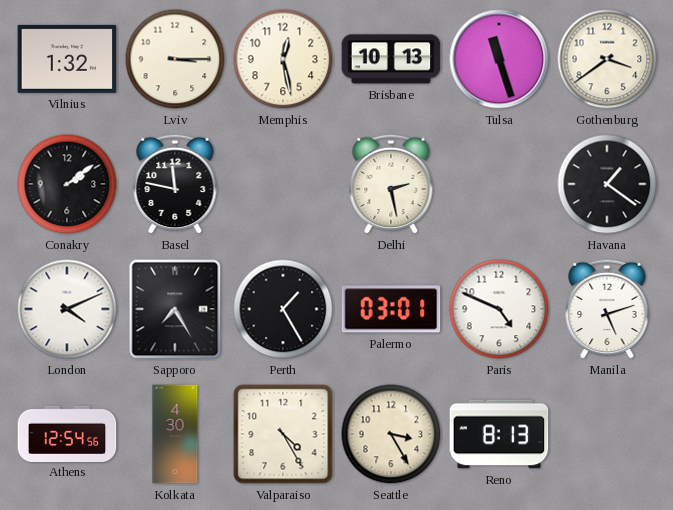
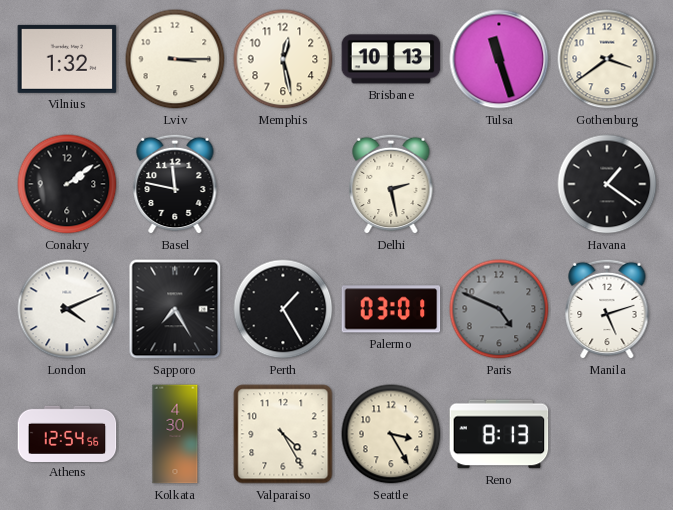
Paris dial: white -> grey
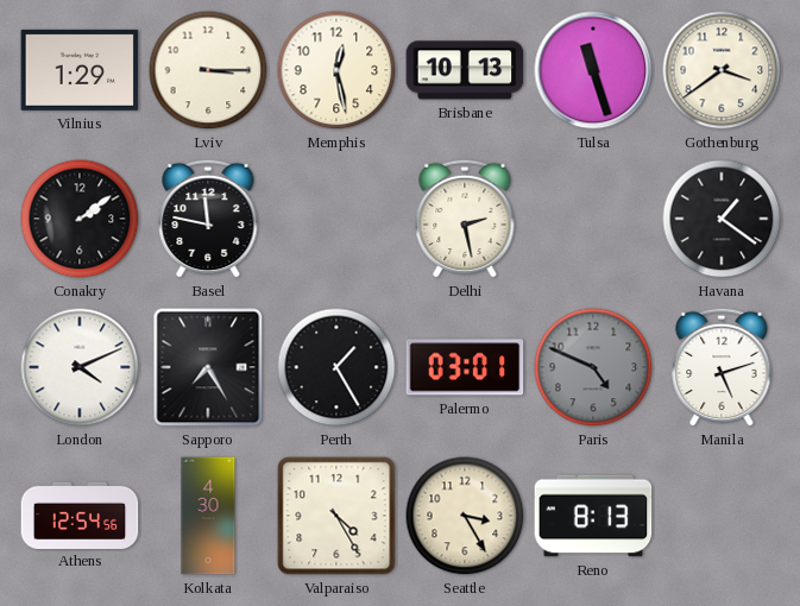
Vilnius: 1:32 -> 1:29
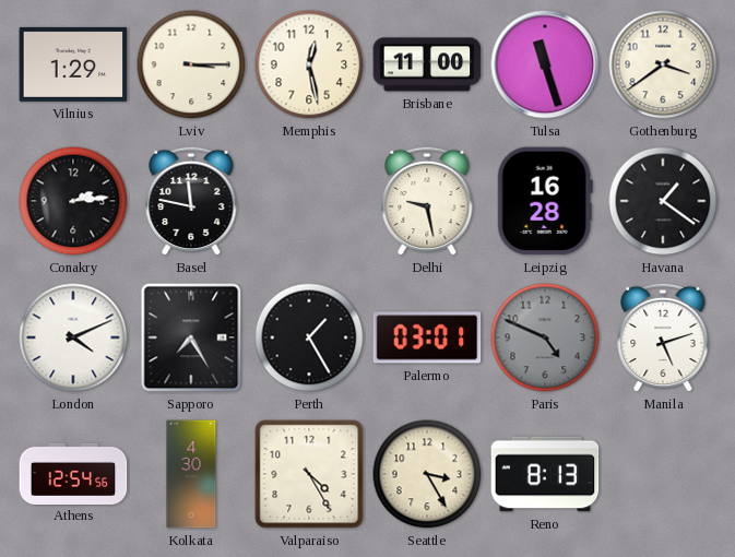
Brisbane: 10:13 -> 11:00
Conakry: 2:09 -> 2:14
Delhi: 2:28 -> 9:28
Leipzig: none -> 16:28
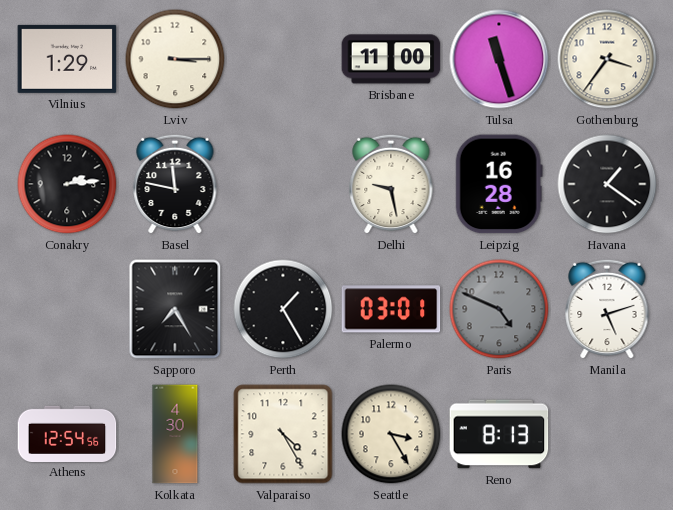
Memphis: 12:28 -> none
Gothenburg: 3:39 -> 3:36
London: 4:11 -> none
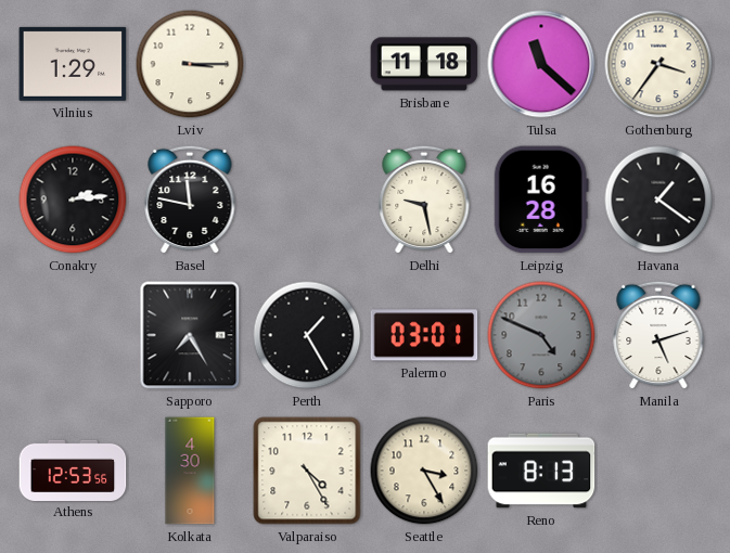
Brisbane: 11:00 -> 11:18
Tulsa: 11:27 -> 11:22
Athens: 12:54 -> 12:53
